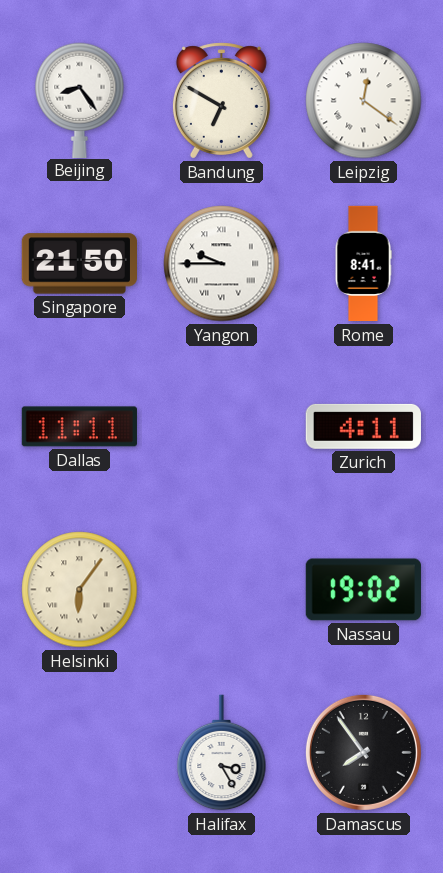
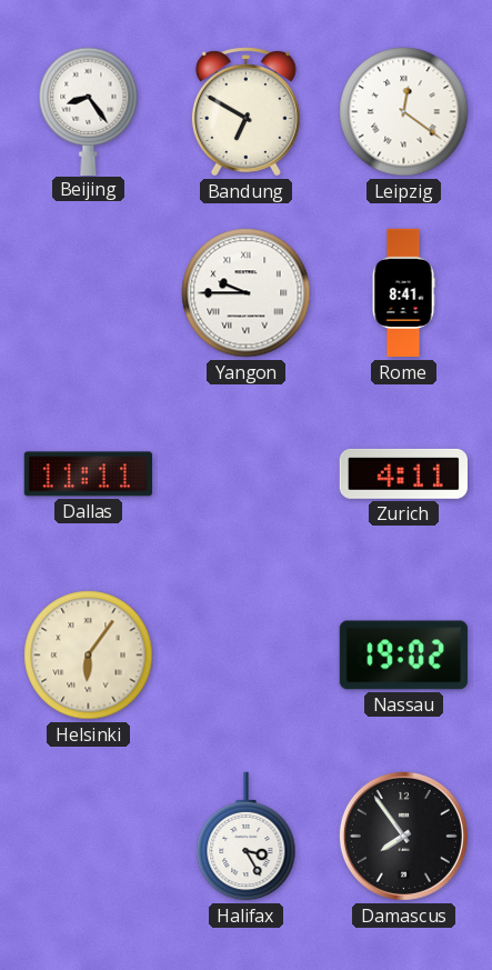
Singapore: 21:50 -> none
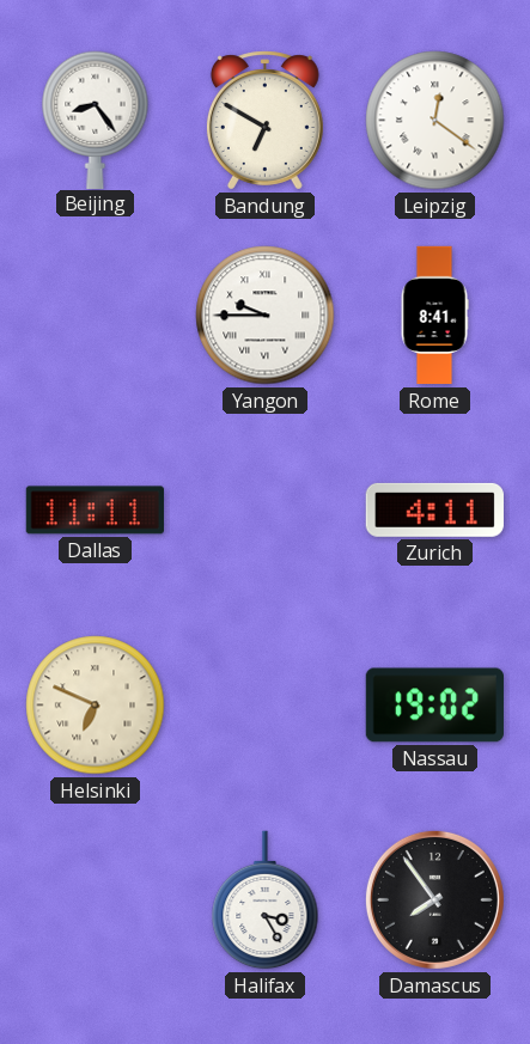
Helsinki: 6:06 -> 6:49
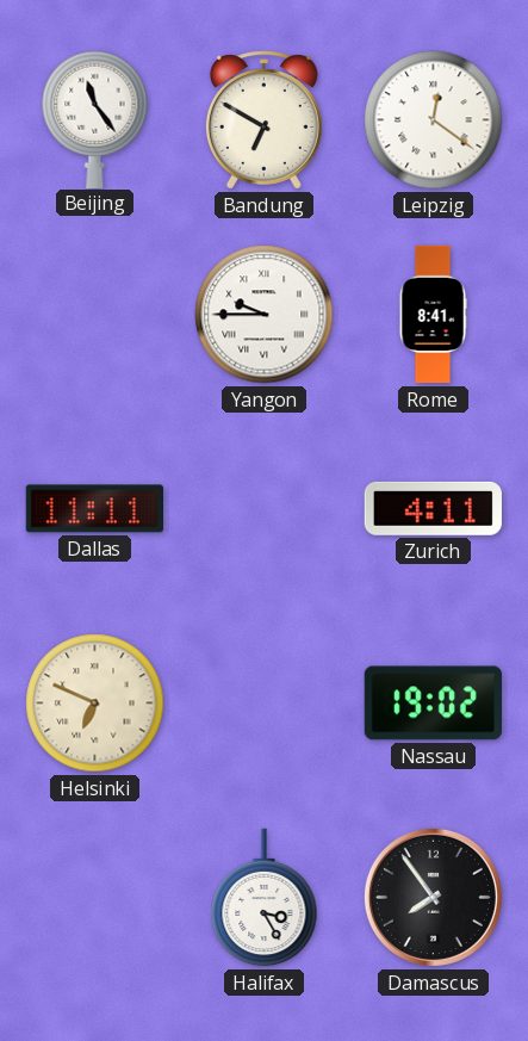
Beijing: 8:24 -> 11:24
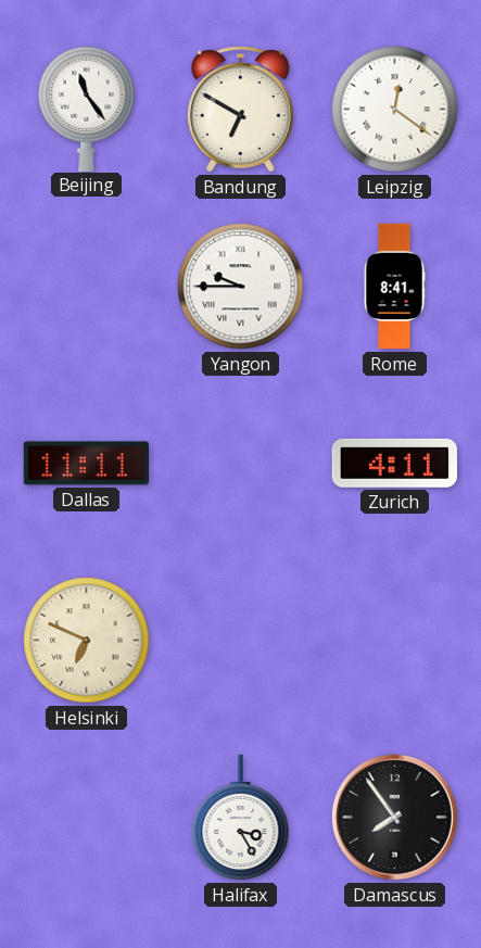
Nassau: 19:02 -> none
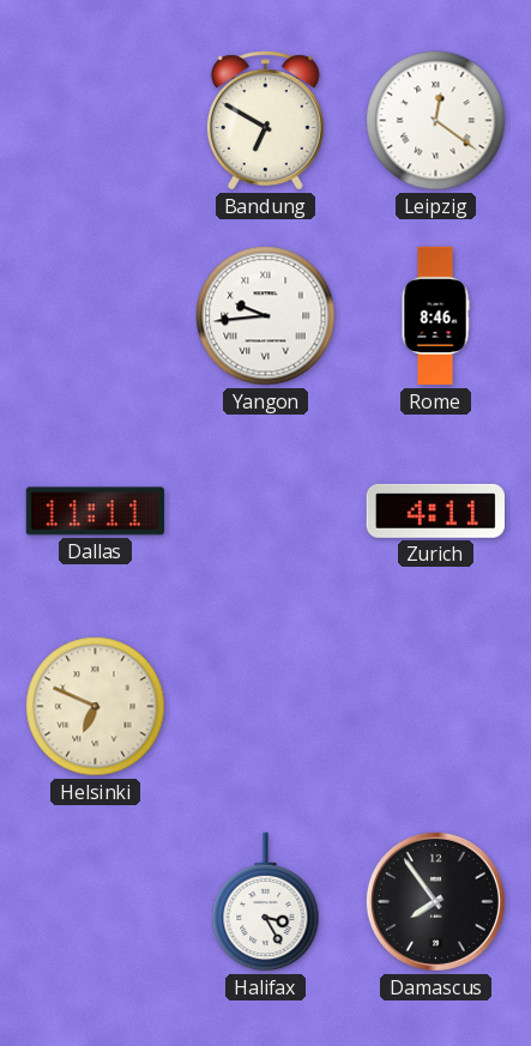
Beijing: 11:24 -> none
Yangon: 9:45 -> 9:44
Rome: 8:41 -> 8:46
